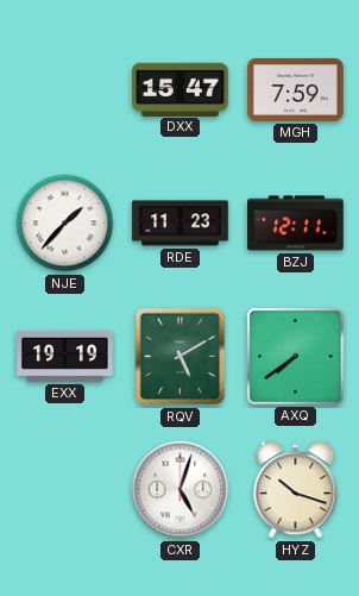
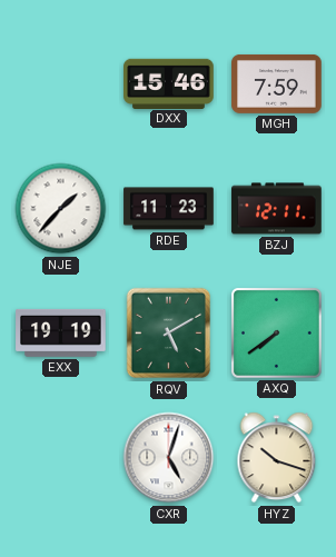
DXX: 15:47 -> 15:46
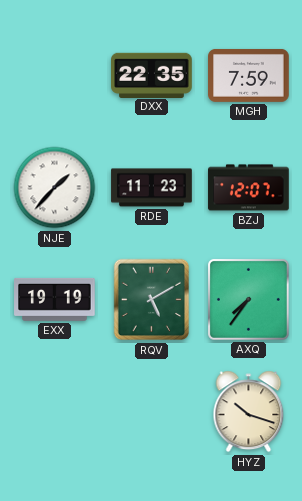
DXX: 15:46 -> 22:35
BZJ: 12:11 -> 12:07
AXQ: 7:39 -> 7:36
CXR: 5:03 -> none
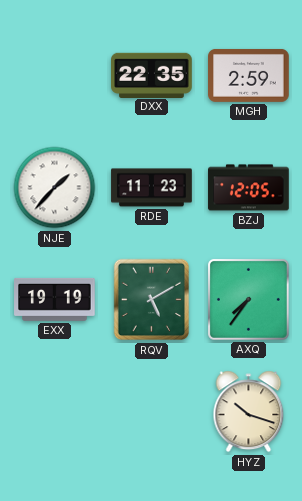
MGH: 7:59 -> 2:59
BZJ: 12:07 -> 12:05
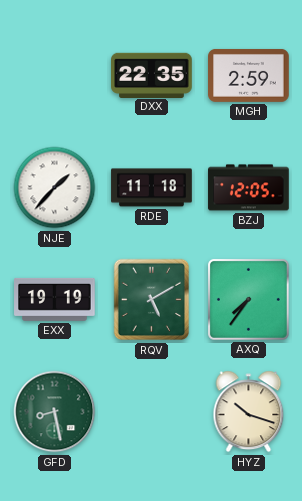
RDE: 11:23 -> 11:18
GFD: none -> 8:28
